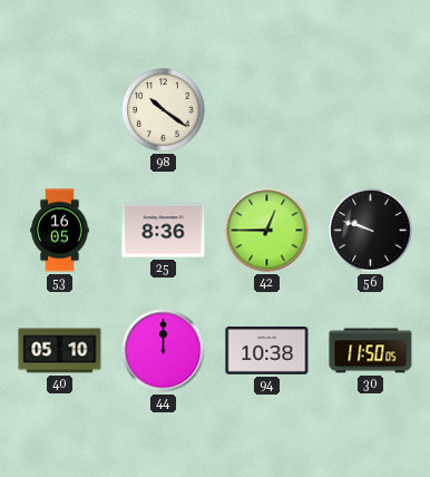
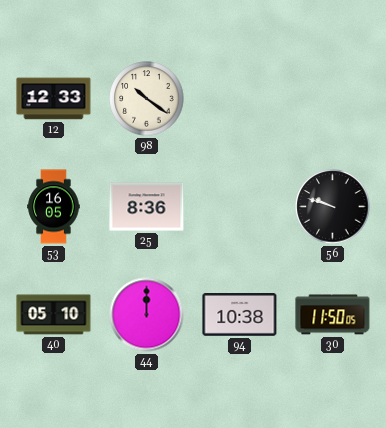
12: none -> 12:33
42: 12:45 -> none
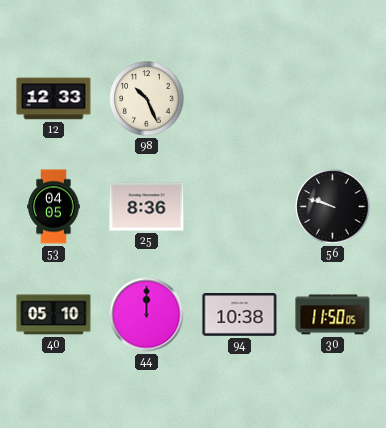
98: 10:21 -> 10:26
53: 16:05 -> 04:05
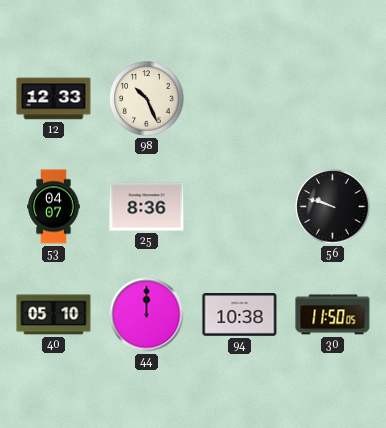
53: 04:05 -> 04:07
